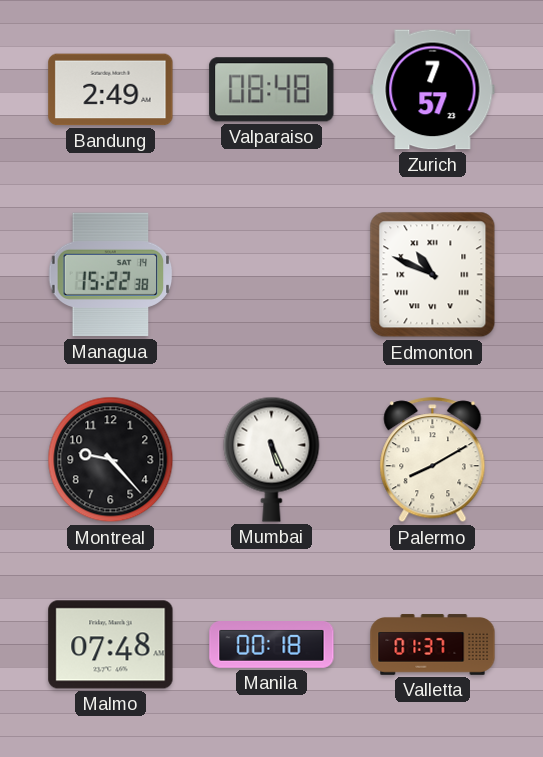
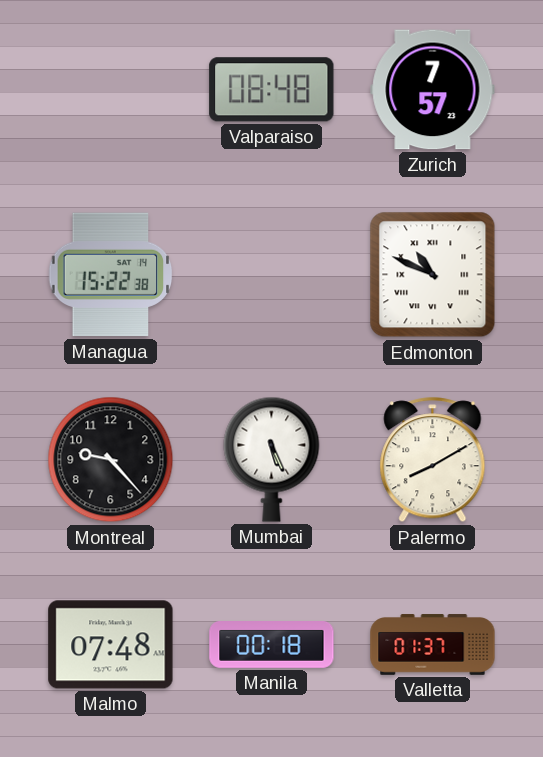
Bandung: 2:49 -> none
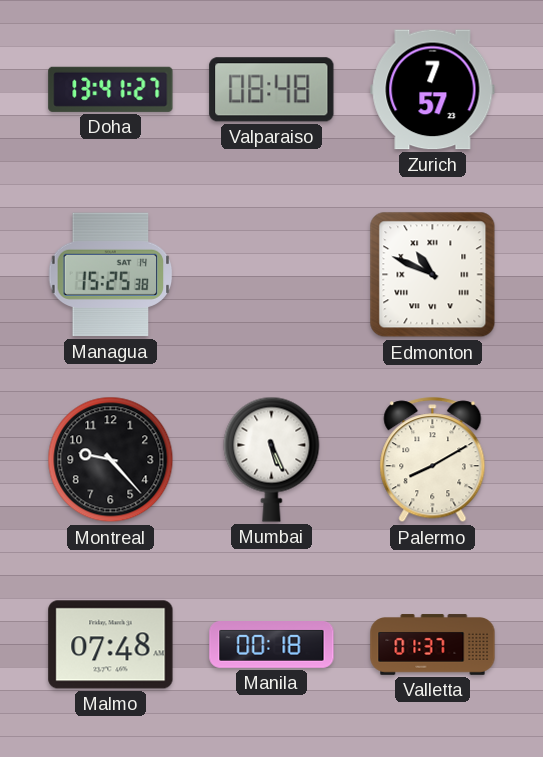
Doha: none -> 13:41
Managua: 15:22 -> 15:25
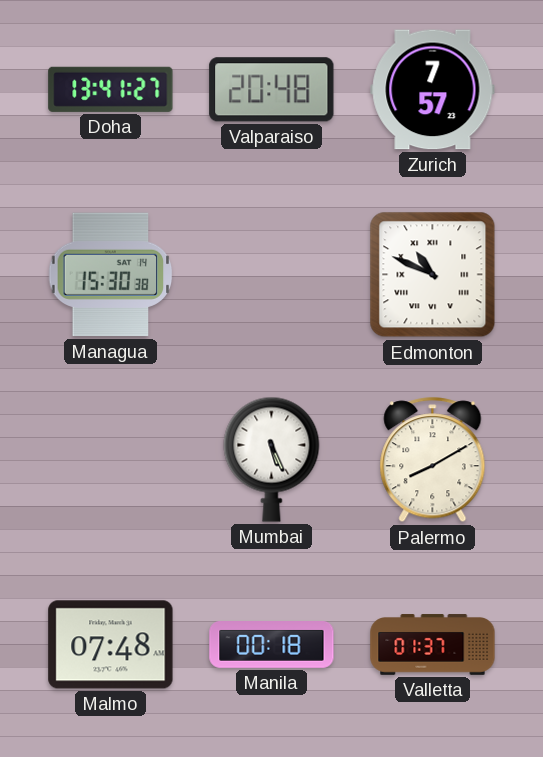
Valparaiso: 08:48 -> 20:48
Managua: 15:25 -> 15:30
Montreal: 9:23 -> none
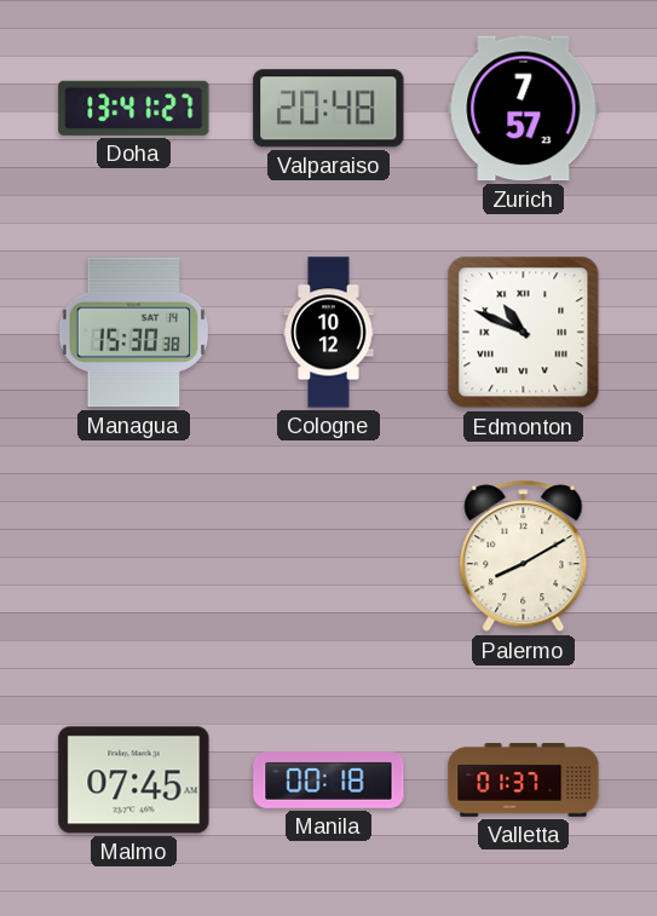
Cologne: none -> 10:12
Mumbai: 5:26 -> none
Malmo: 07:48 -> 07:45
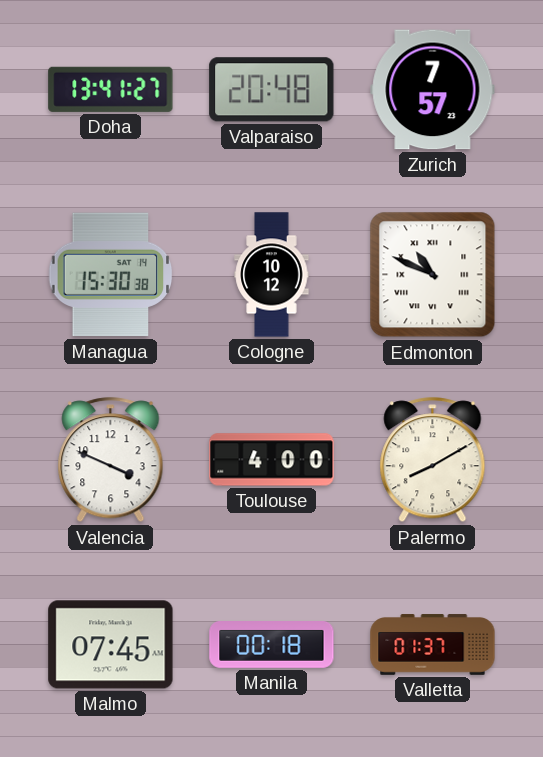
Valencia: none -> 3:49
Toulouse: none -> 4:00
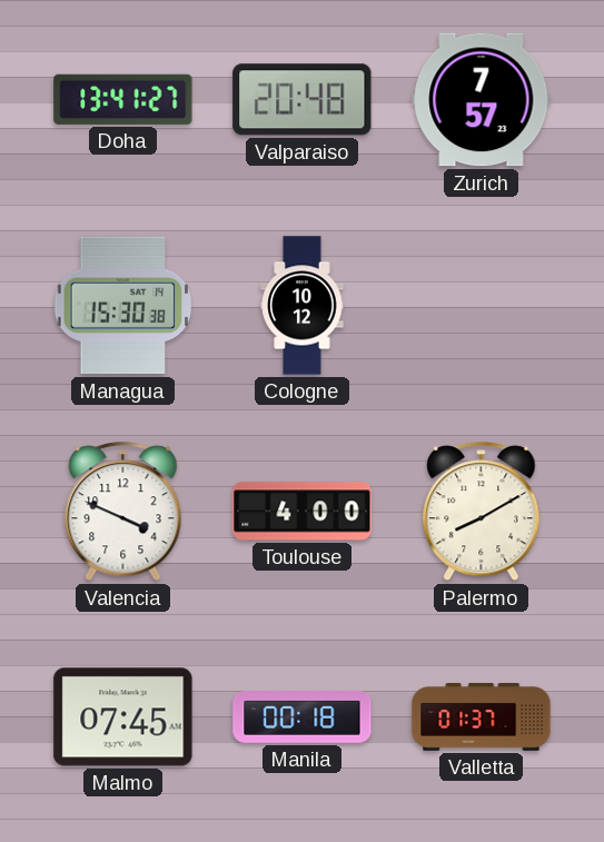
Edmonton: 10:49 -> none
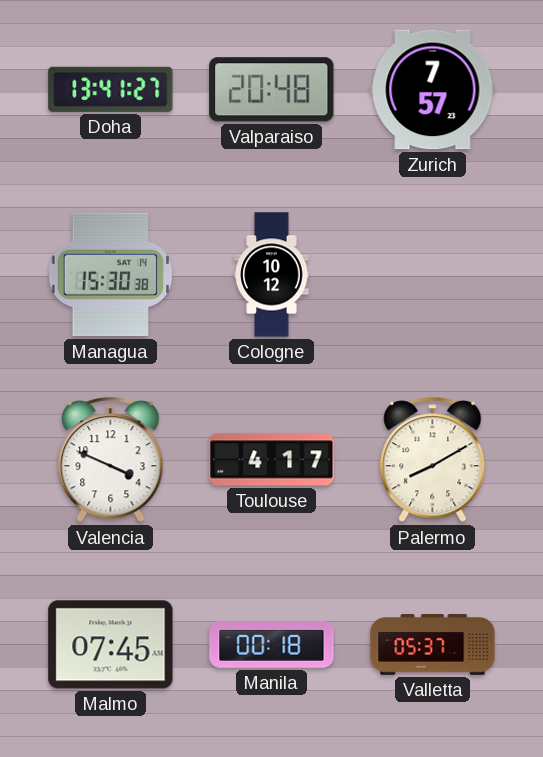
Toulouse: 4:00 -> 4:17
Valletta: 01:37 -> 05:37
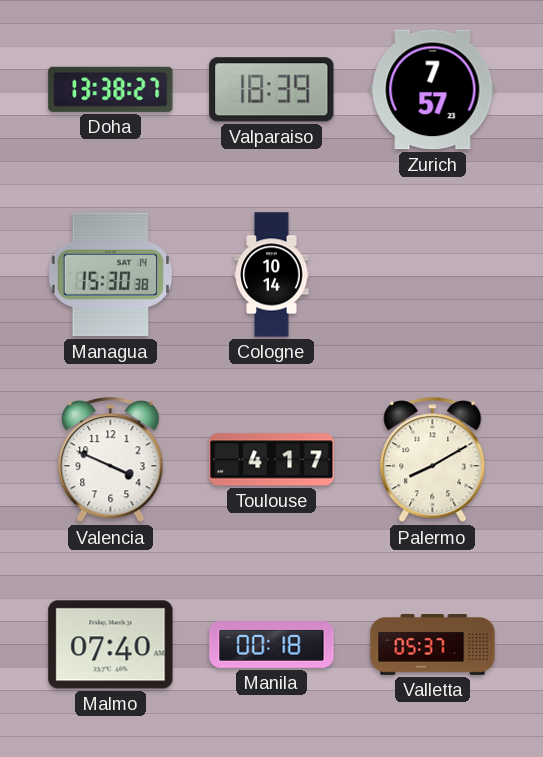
Doha: 13:41 -> 13:38
Valparaiso: 20:48 -> 18:39
Cologne: 10:12 -> 10:14
Malmo: 07:45 -> 07:40
